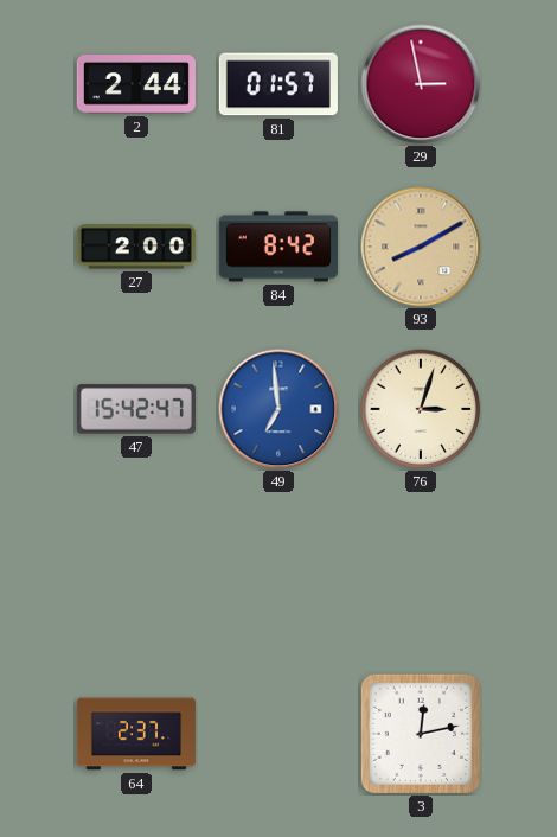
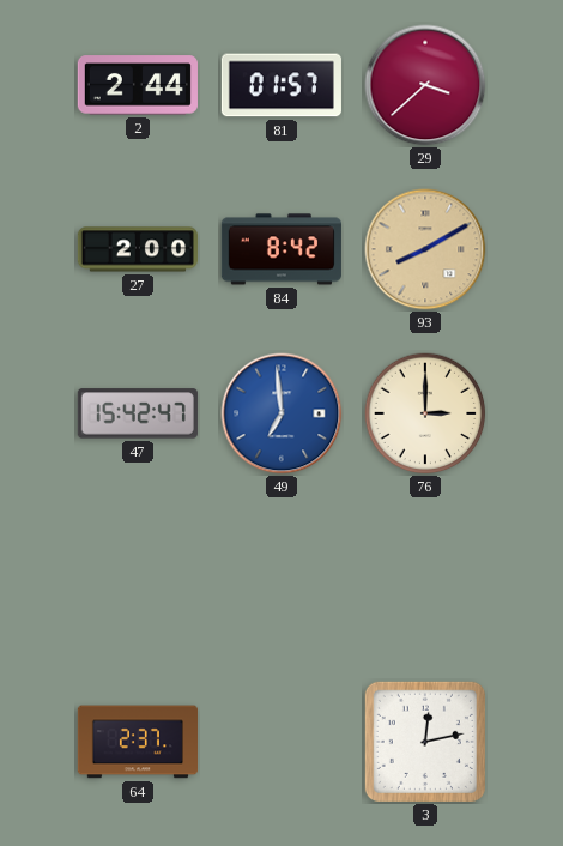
29: 2:58 -> 3:38
76: 3:03 -> 3:00
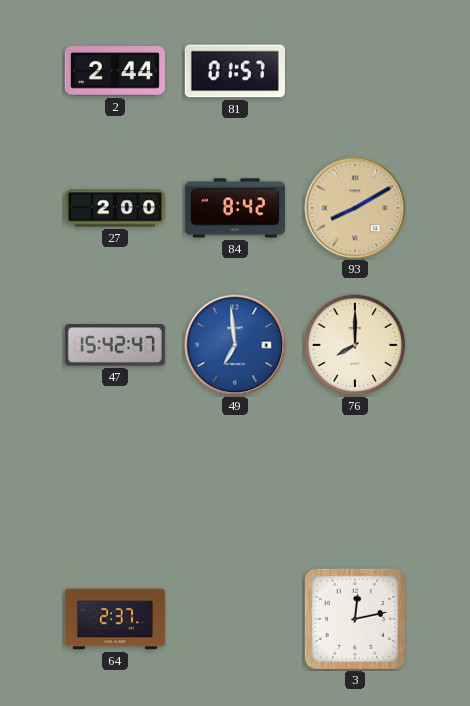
29: 3:38 -> none
76: 3:00 -> 8:00
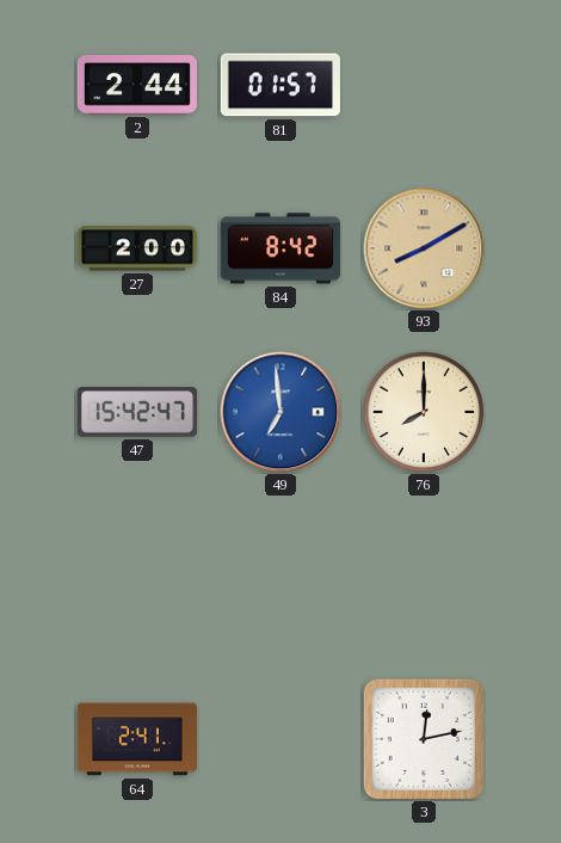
64: 2:37 -> 2:41
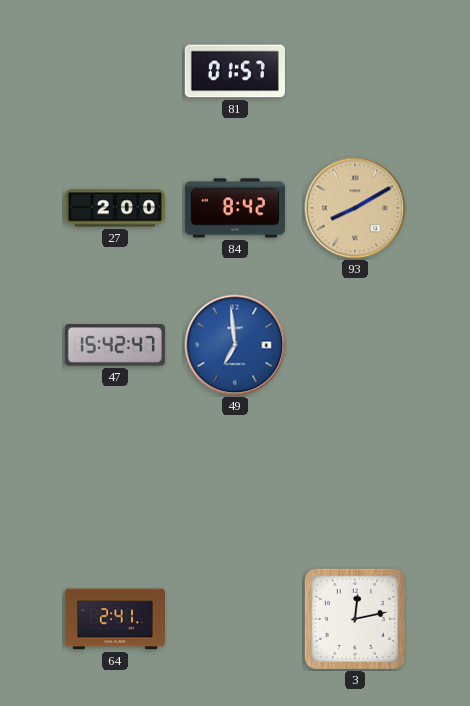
2: 2:44 -> none
76: 8:00 -> none
